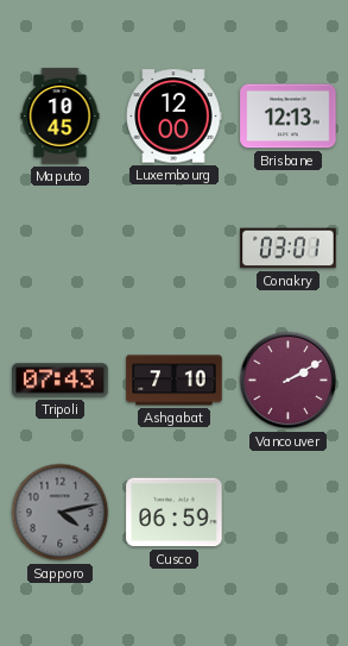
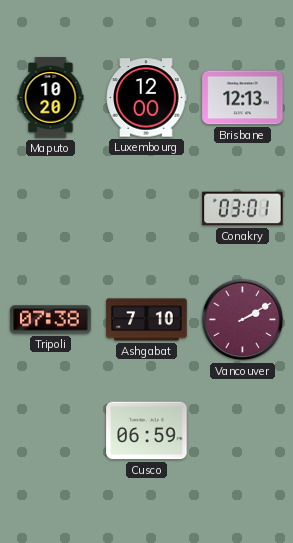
Maputo: 10:45 -> 10:20
Tripoli: 07:43 -> 07:38
Sapporo: 4:13 -> none
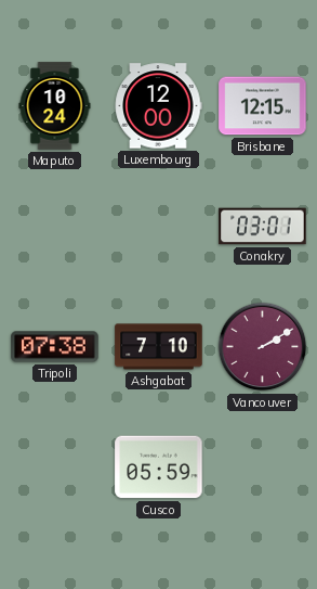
Maputo: 10:20 -> 10:24
Brisbane: 12:13 -> 12:15
Cusco: 06:59 -> 05:59
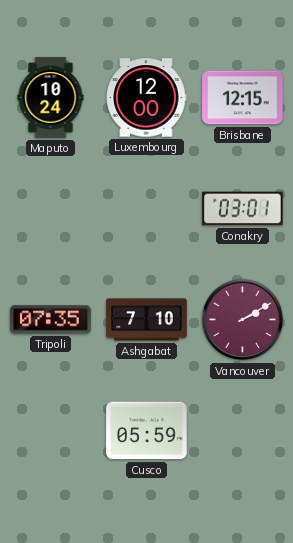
Tripoli: 07:38 -> 07:35
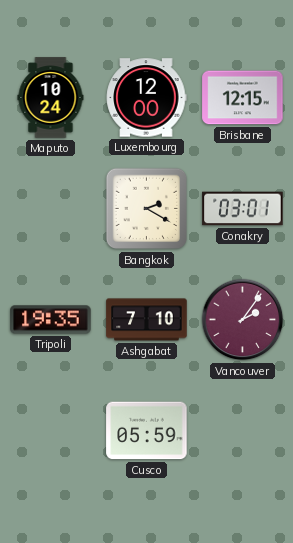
Bangkok: none -> 2:20
Tripoli: 07:35 -> 19:35
Vancouver: 2:10 -> 2:06
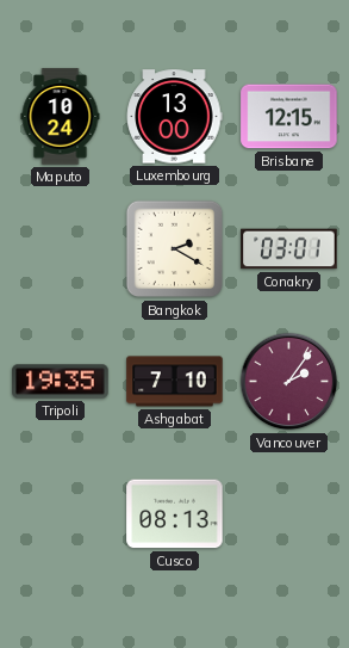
Luxembourg: 12:00 -> 13:00
Cusco: 05:59 -> 08:13
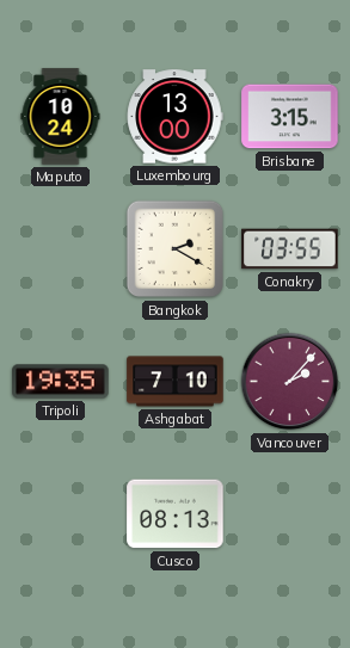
Brisbane: 12:15 -> 3:15
Conakry: 03:01 -> 03:55
Vancouver: 2:06 -> 2:07
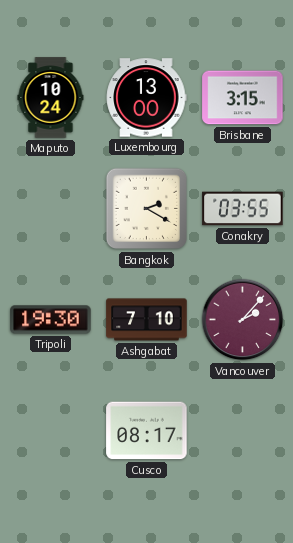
Tripoli: 19:35 -> 19:30
Cusco: 08:13 -> 08:17
